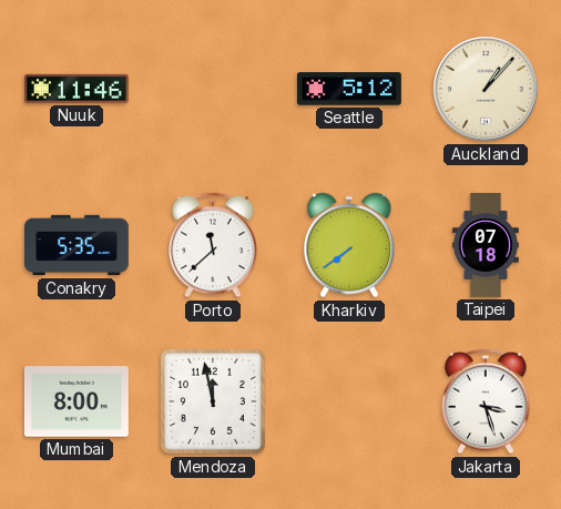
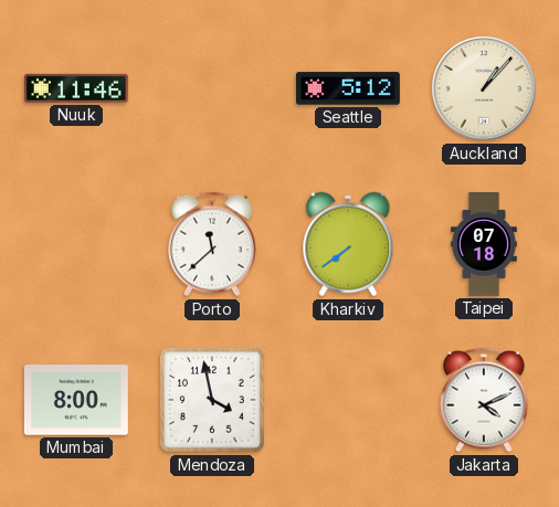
Conakry: 5:35 -> none
Mendoza: 11:58 -> 3:58
Jakarta: 3:27 -> 4:11
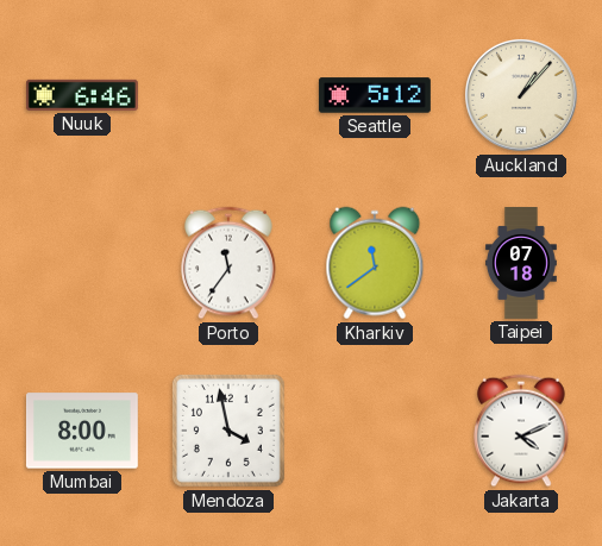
Nuuk: 11:46 -> 6:46
Porto: 11:38 -> 11:36
Kharkiv: 7:39 -> 11:39
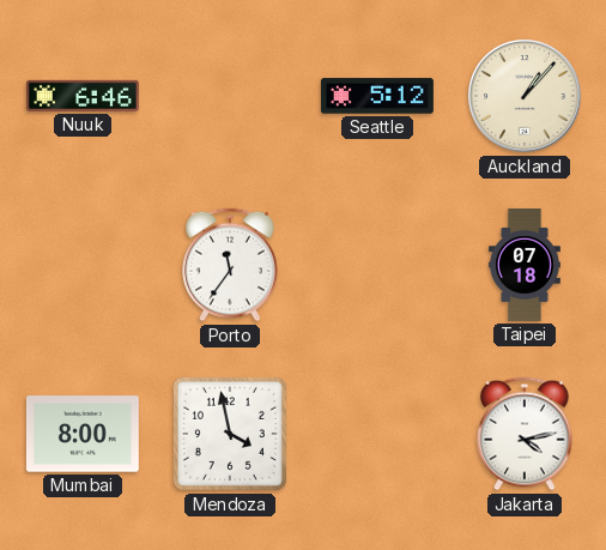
Kharkiv: 11:39 -> none
Jakarta: 4:11 -> 4:13
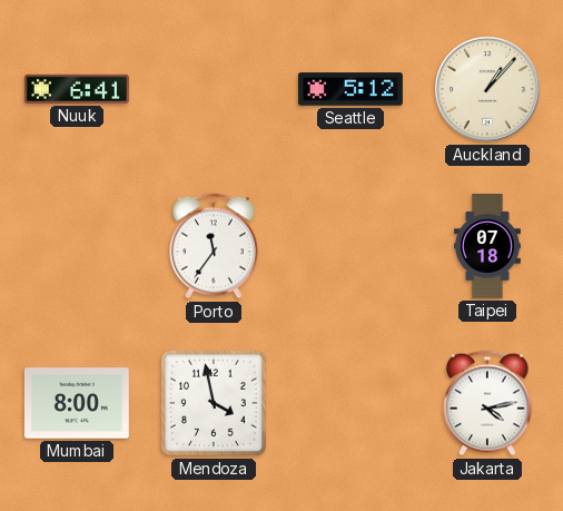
Nuuk: 6:46 -> 6:41
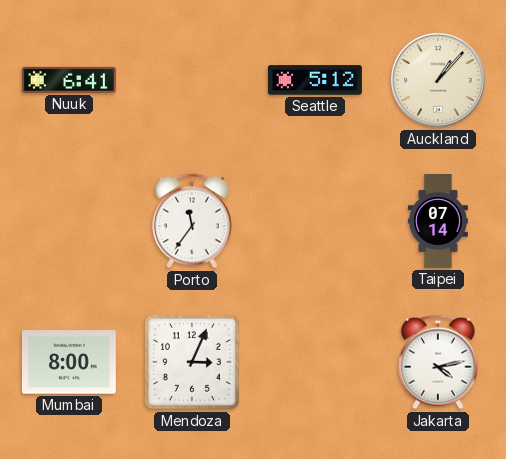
Taipei: 07:18 -> 07:14
Mendoza: 3:58 -> 3:04
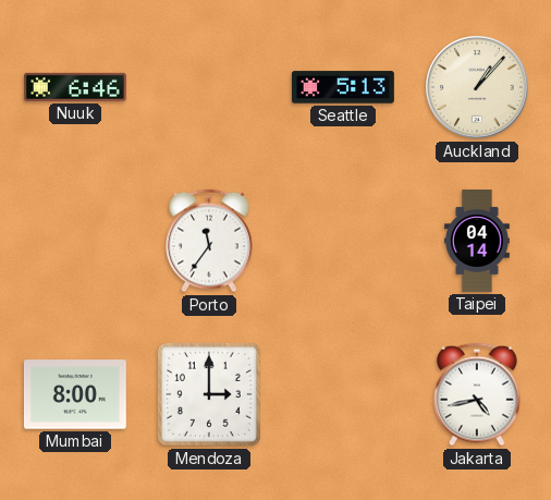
Nuuk: 6:41 -> 6:46
Seattle: 5:12 -> 5:13
Taipei: 07:14 -> 04:14
Mendoza: 3:04 -> 3:00
Jakarta: 4:13 -> 4:43
